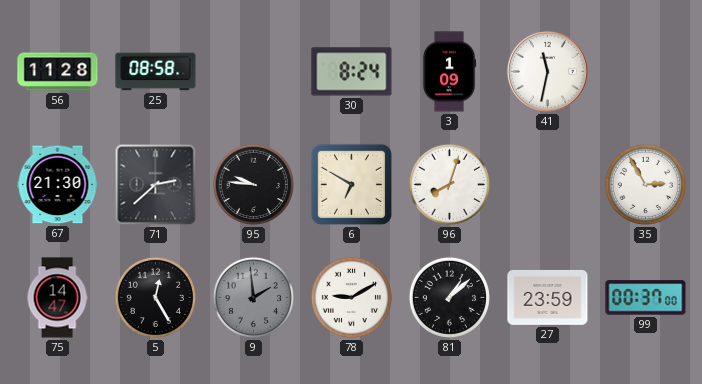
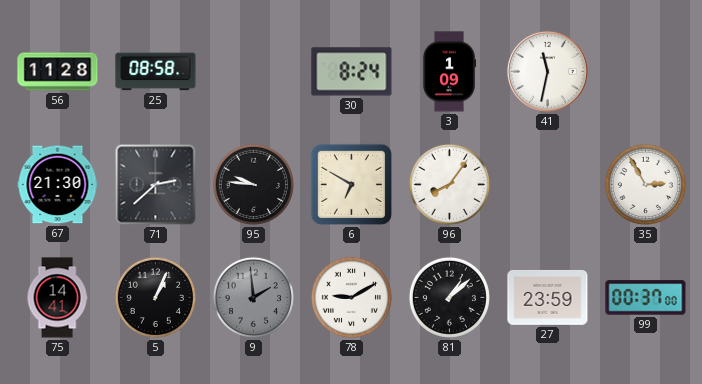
96: 8:03 -> 8:06
75: 14:47 -> 14:41
5: 12:25 -> 1:04
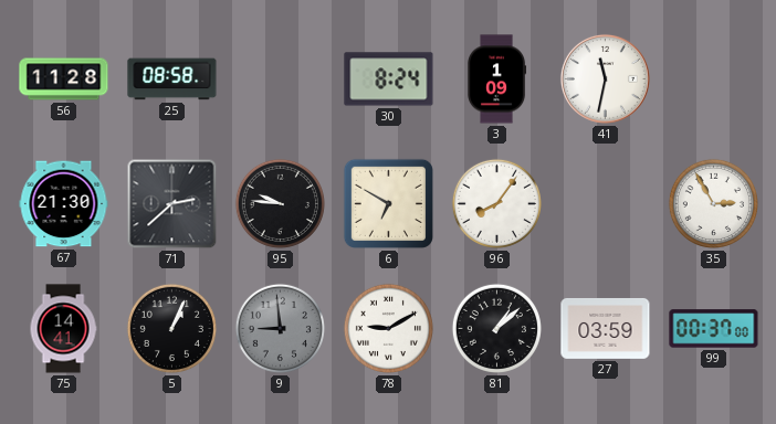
9: 1:59 -> 8:59
27: 23:59 -> 03:59
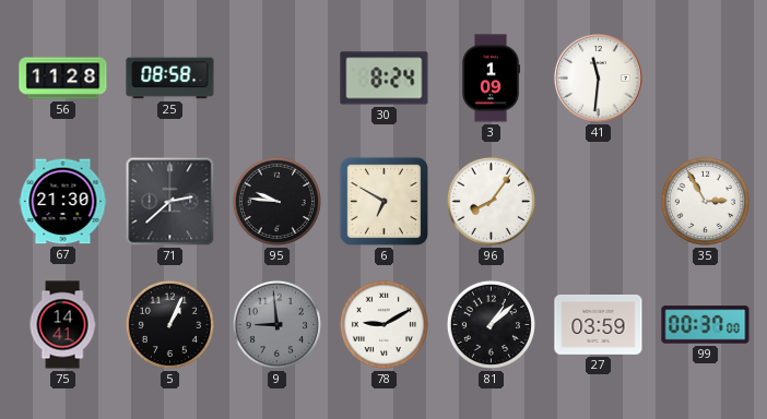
41: 11:32 -> 11:31
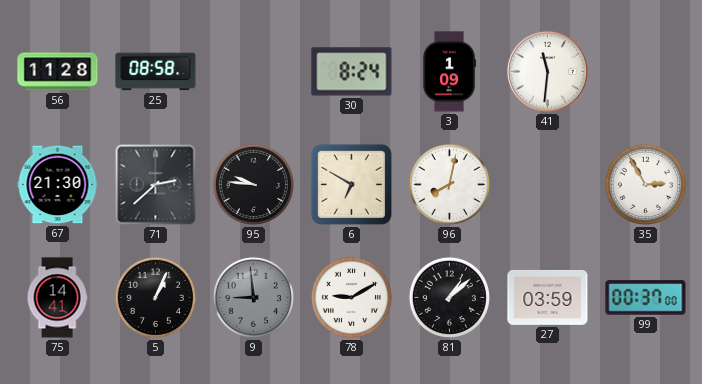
96: 8:06 -> 8:02
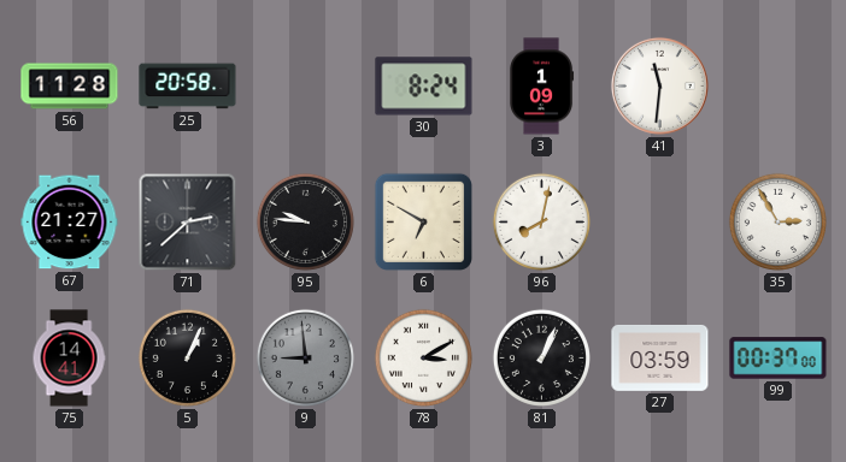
25: 08:58 -> 20:58
67: 21:30 -> 21:27
78: 9:10 -> 3:10
81: 1:08 -> 1:04
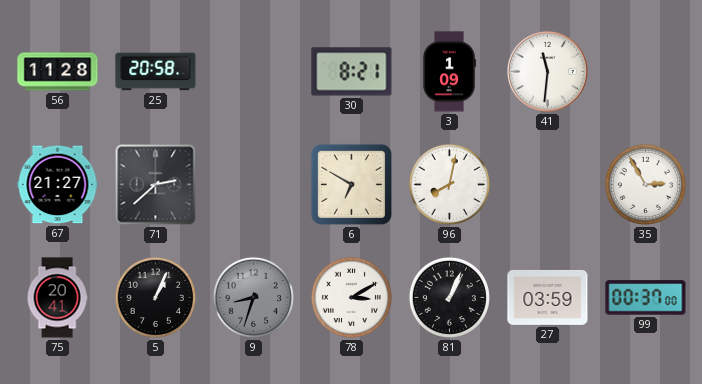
30: 8:24 -> 8:21
95: 9:46 -> none
75: 14:41 -> 20:41
9: 8:59 -> 8:33
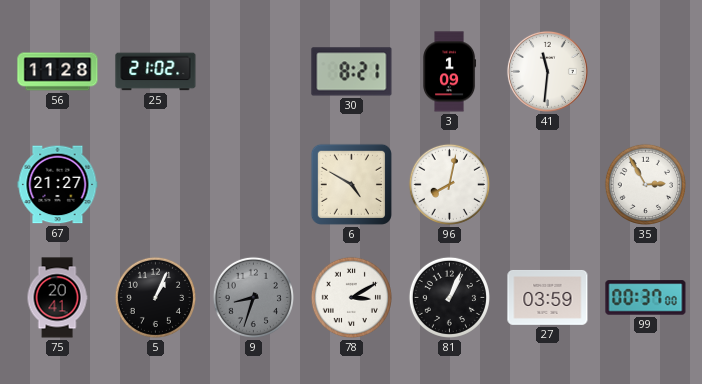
25: 20:58 -> 21:02
71: 2:38 -> none
6: 6:50 -> 4:50
